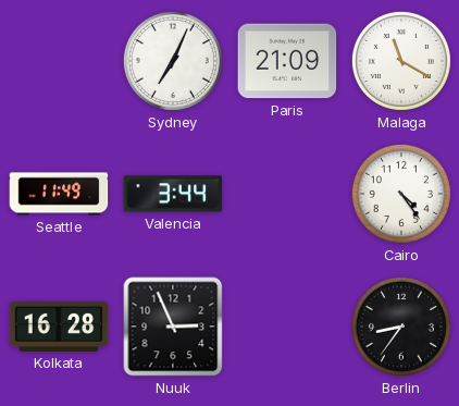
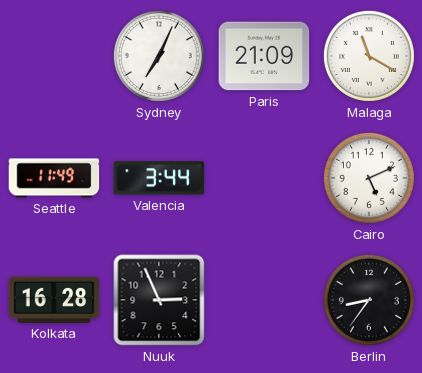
Cairo: 4:24 -> 5:11
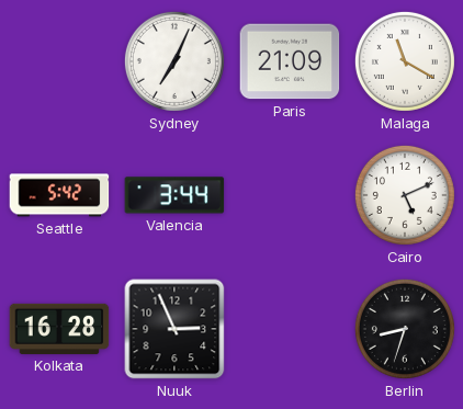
Seattle: 11:49 -> 5:42
Berlin: 8:36 -> 8:33
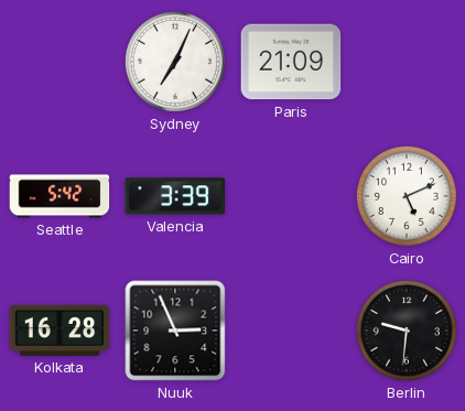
Malaga: 11:20 -> none
Valencia: 3:44 -> 3:39
Berlin: 8:33 -> 9:31
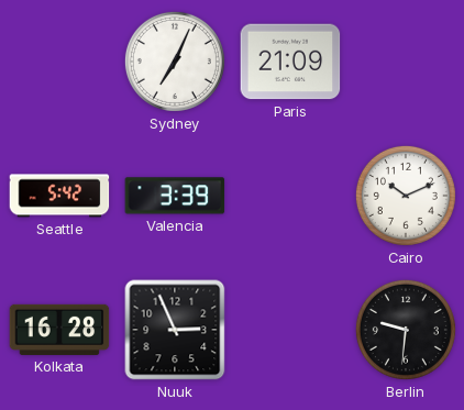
Cairo: 5:11 -> 10:11
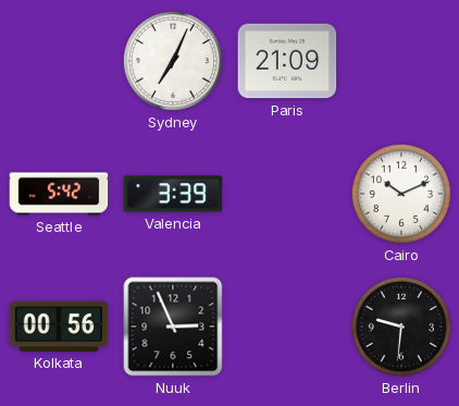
Kolkata: 16:28 -> 00:56
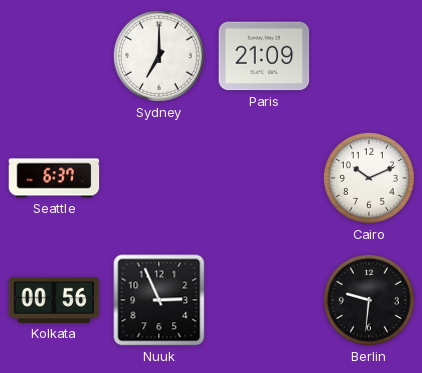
Sydney: 7:04 -> 7:00
Seattle: 5:42 -> 6:37
Valencia: 3:39 -> none
